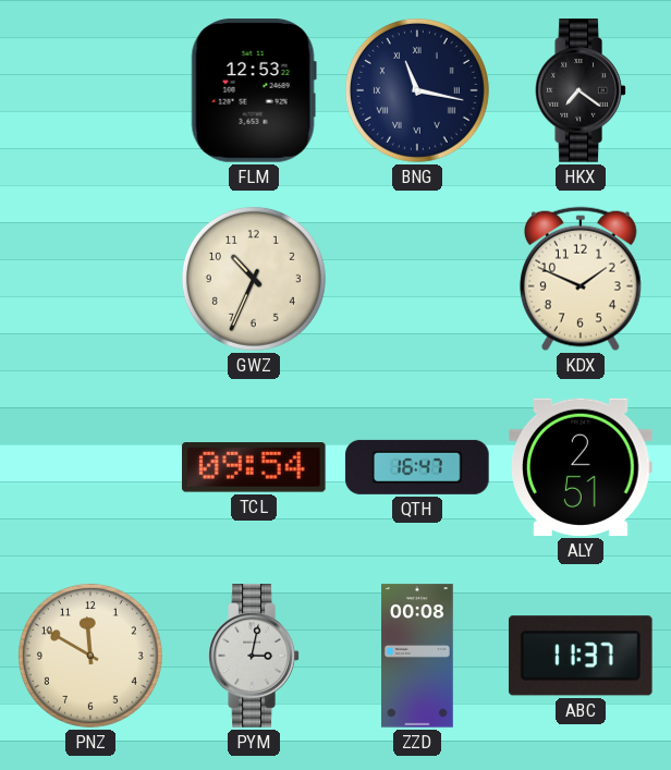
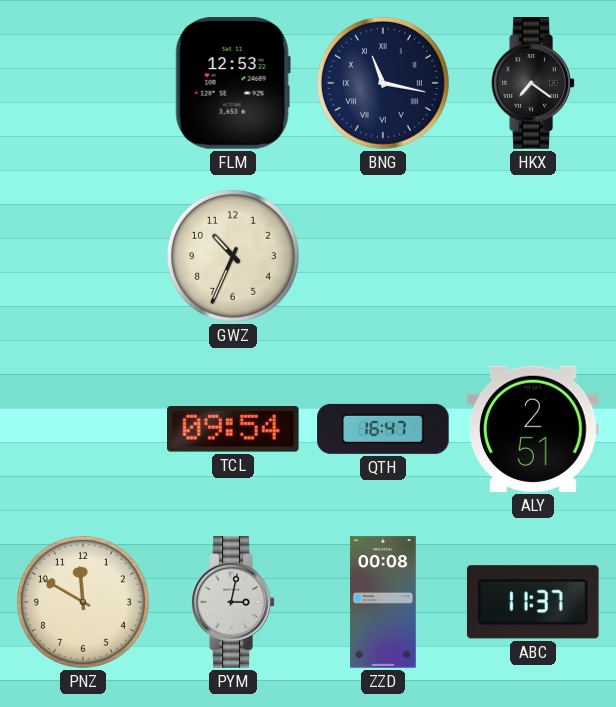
KDX: 1:49 -> none
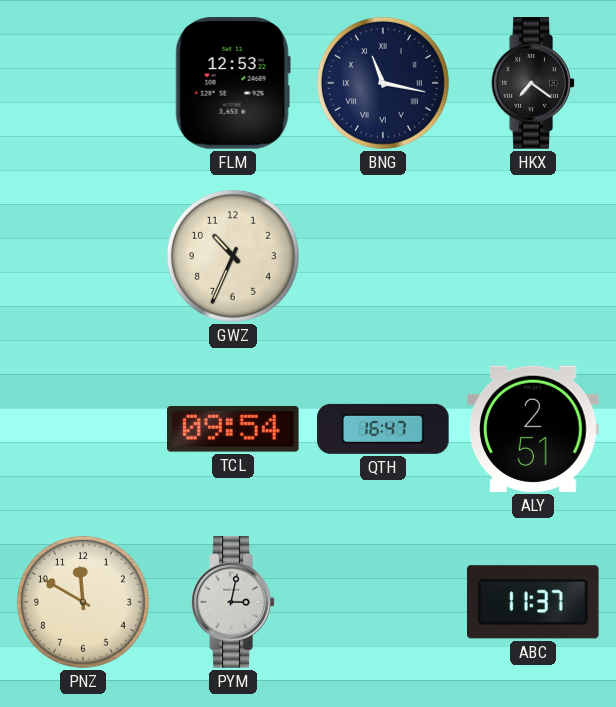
ZZD: 00:08 -> none
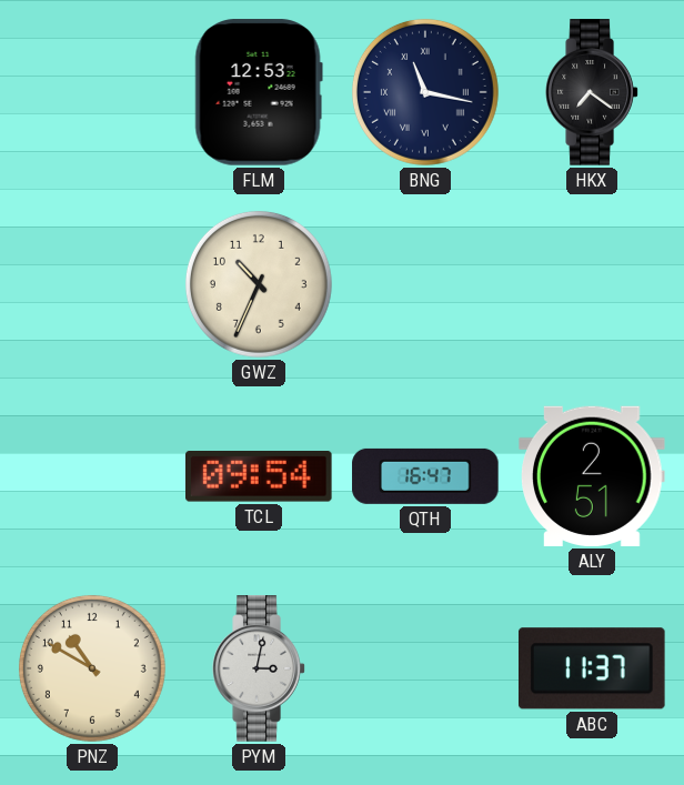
PNZ: 11:50 -> 10:50
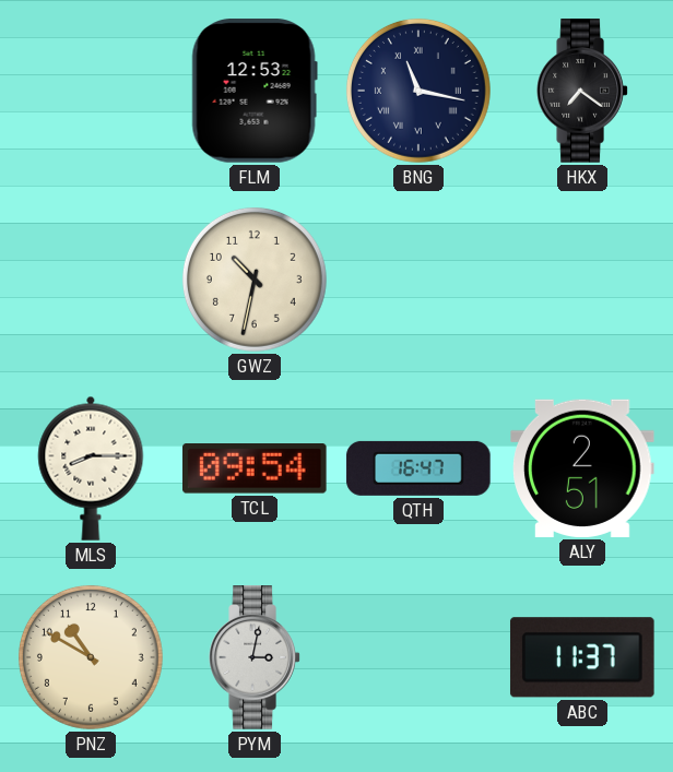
GWZ: 10:34 -> 10:32
MLS: none -> 8:15
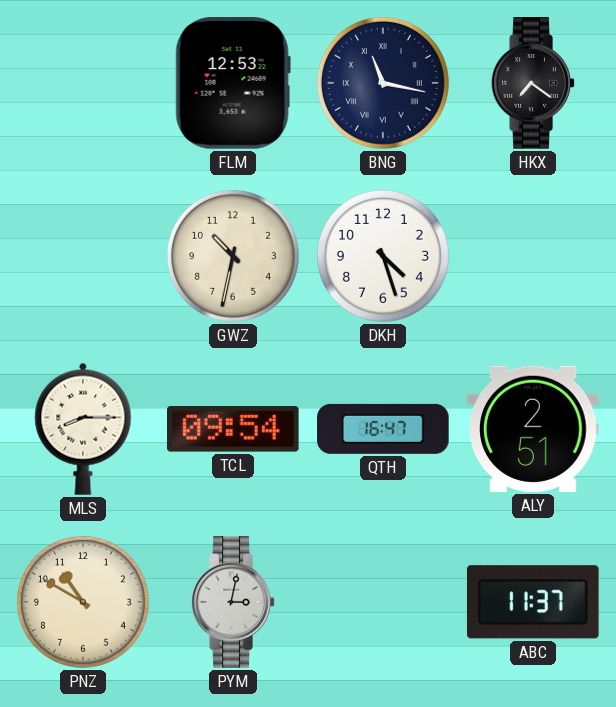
DKH: none -> 4:27
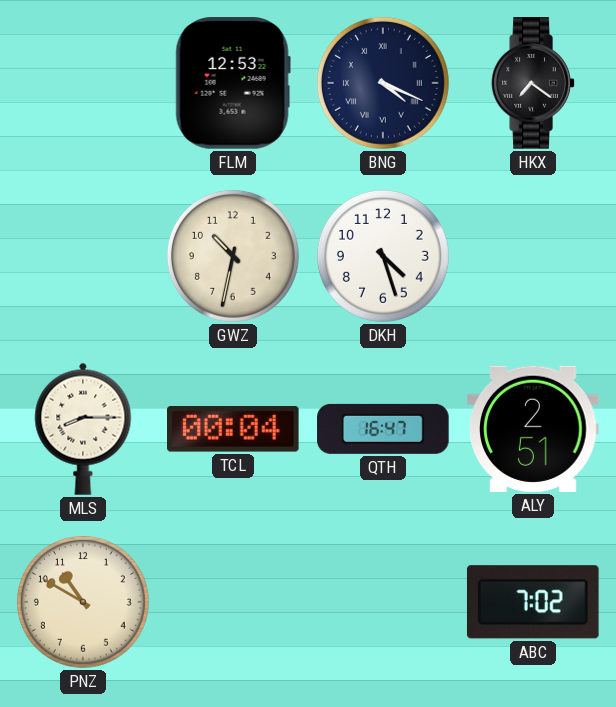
BNG: 11:17 -> 4:19
TCL: 09:54 -> 00:04
PYM: 3:02 -> none
ABC: 11:37 -> 7:02
